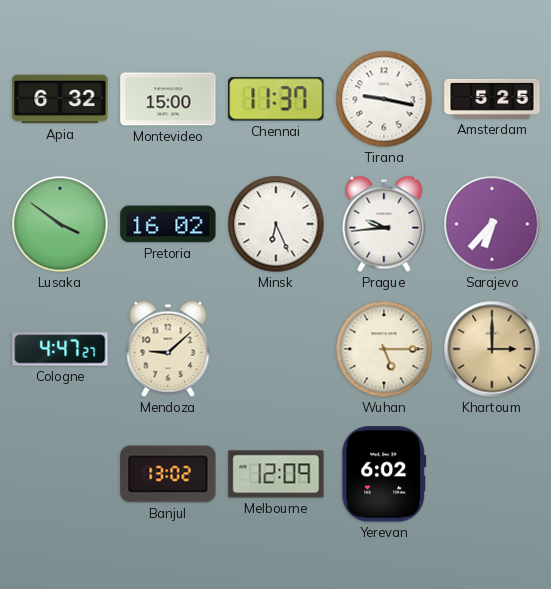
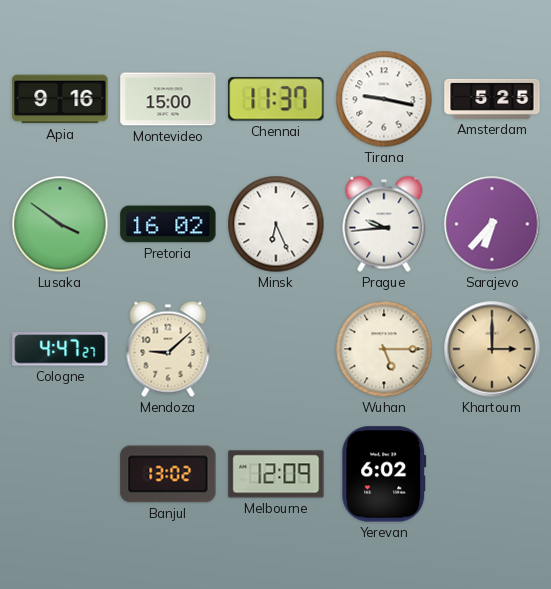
Apia: 6:32 -> 9:16
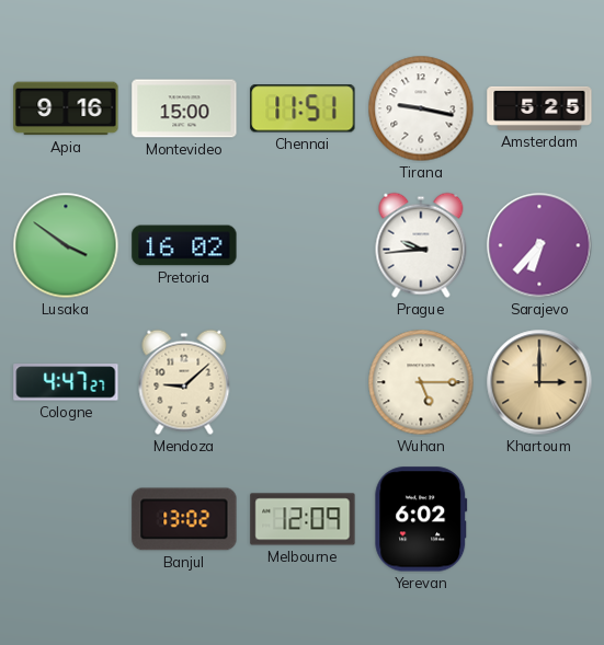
Chennai: 11:37 -> 11:51
Minsk: 6:26 -> none
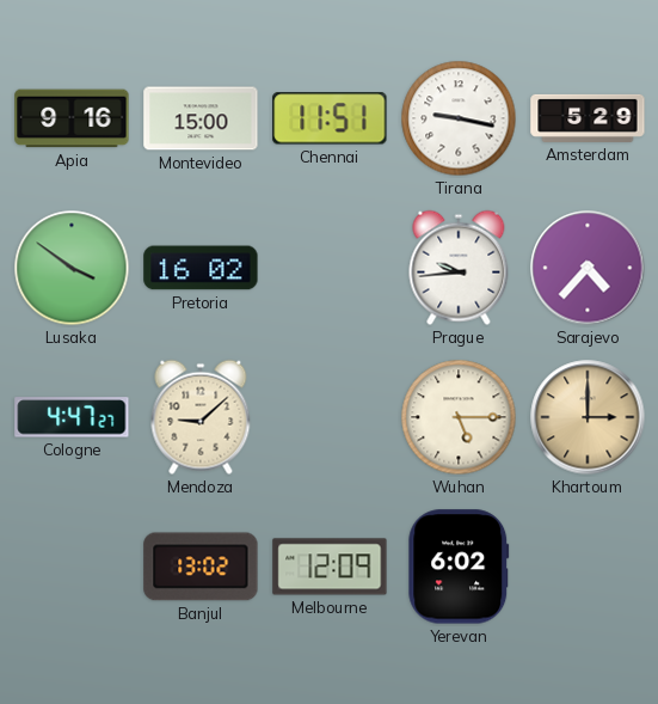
Amsterdam: 5:25 -> 5:29
Sarajevo: 6:37 -> 4:37
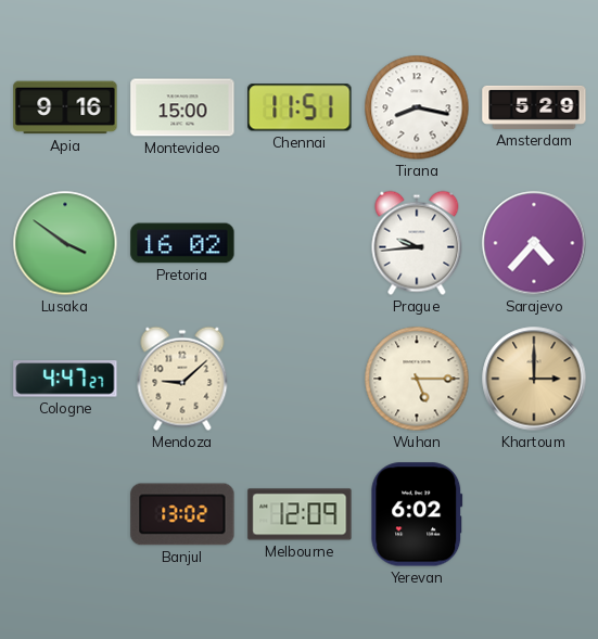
Tirana: 9:17 -> 8:17
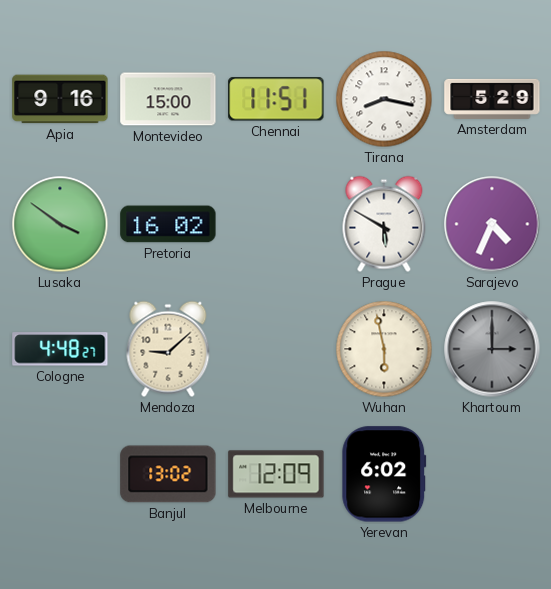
Prague: 9:44 -> 5:50
Sarajevo: 4:37 -> 4:34
Cologne: 4:47 -> 4:48
Wuhan: 5:15 -> 5:58
Khartoum dial: champagne -> grey
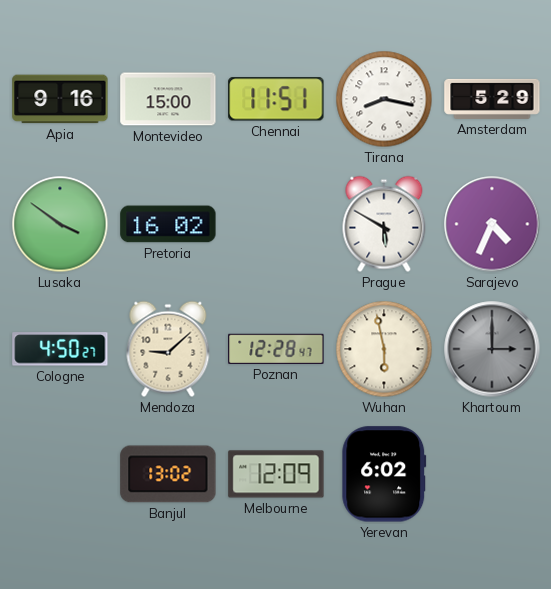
Cologne: 4:48 -> 4:50
Poznan: none -> 12:28
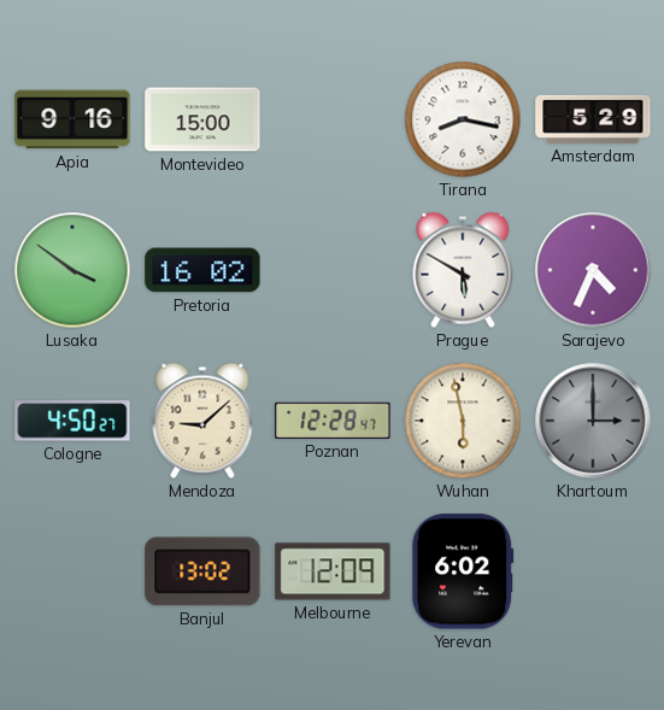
Chennai: 11:51 -> none
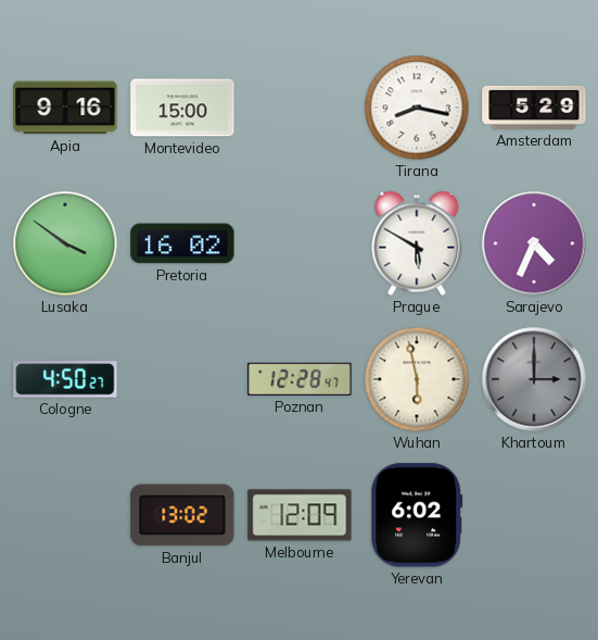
Mendoza: 9:08 -> none
